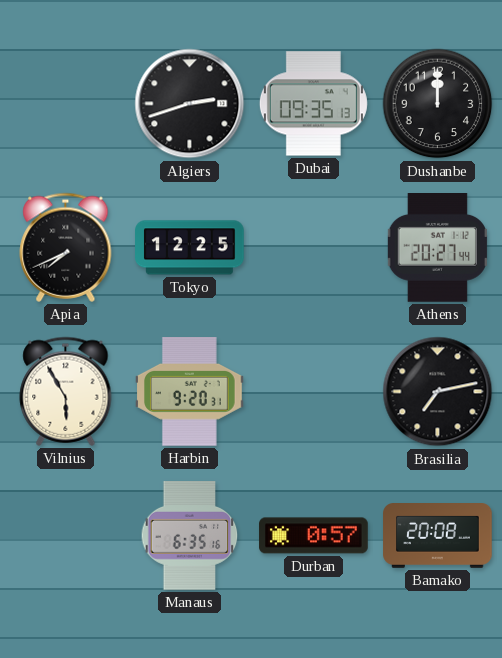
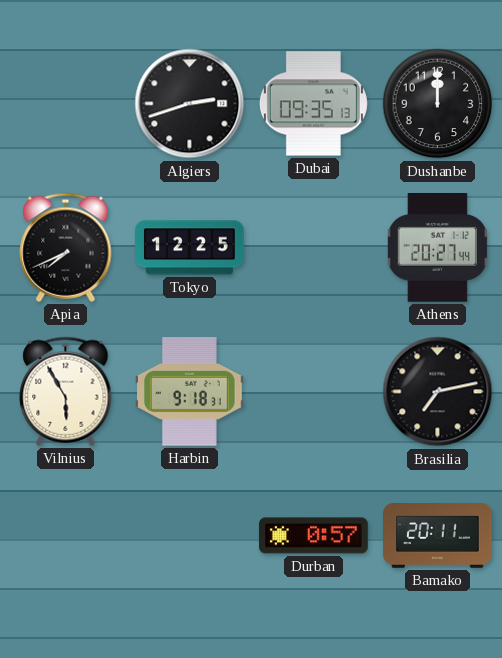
Harbin: 9:20 -> 9:18
Manaus: 6:35 -> none
Bamako: 20:08 -> 20:11
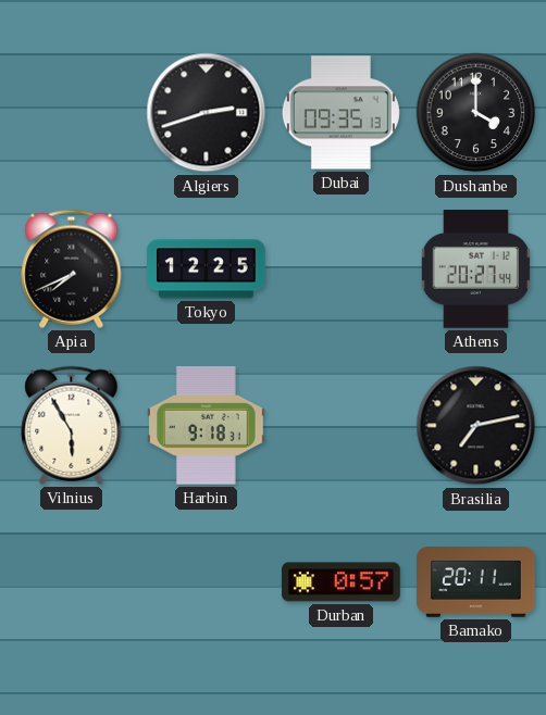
Dushanbe: 12:00 -> 4:00
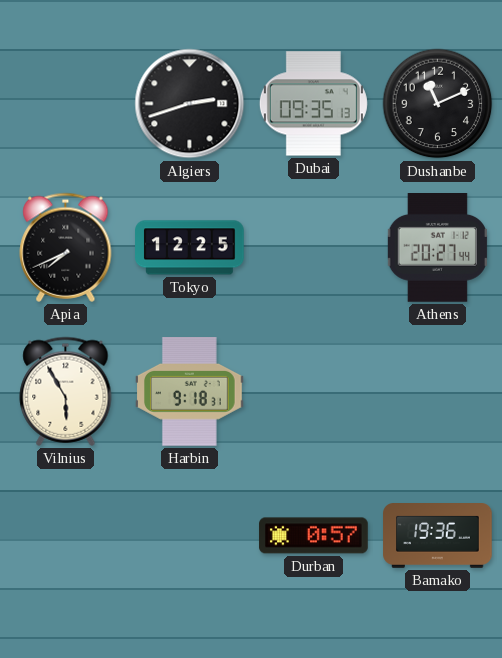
Dushanbe: 4:00 -> 11:11
Brasilia: 7:13 -> none
Bamako: 20:11 -> 19:36
